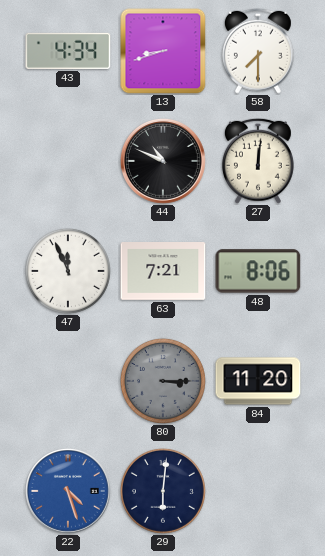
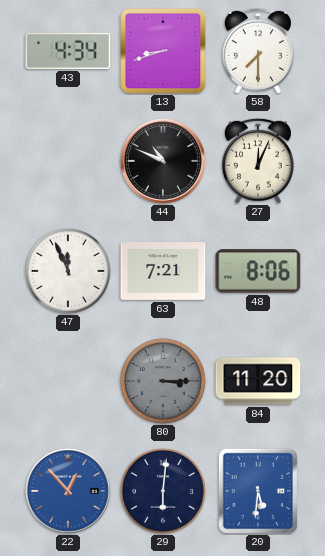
27: 12:01 -> 12:04
22: 4:27 -> 12:53
20: none -> 5:31
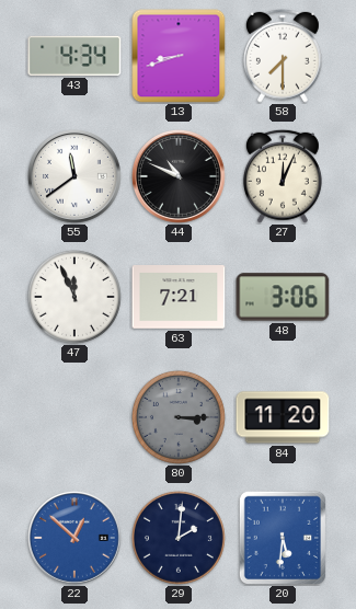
55: none -> 11:39
48: 8:06 -> 3:06
22: 12:53 -> 12:52
29: 6:01 -> 2:01
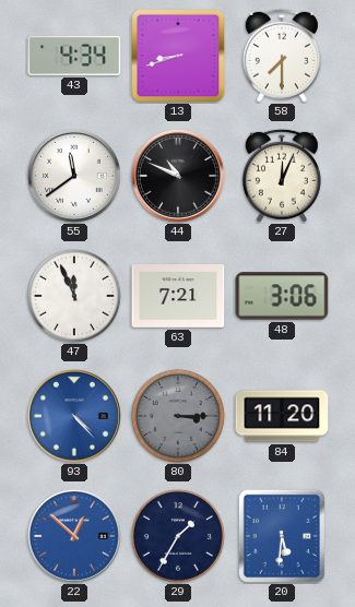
93: none -> 4:23
29: 2:01 -> 1:35
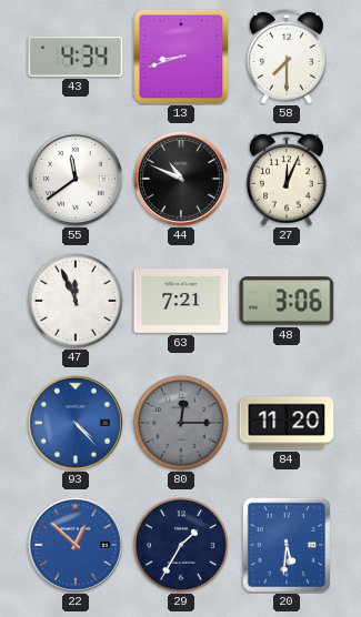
80: 3:15 -> 12:15
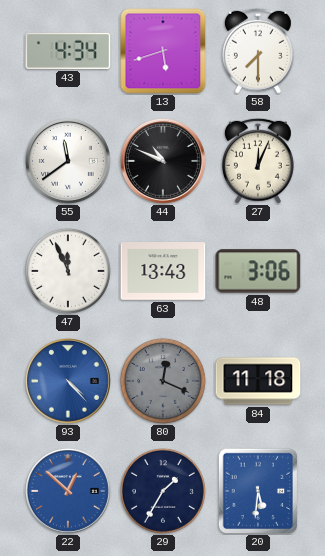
13: 8:42 -> 5:42
63: 7:21 -> 13:43
80: 12:15 -> 12:19
84: 11:20 -> 11:18
